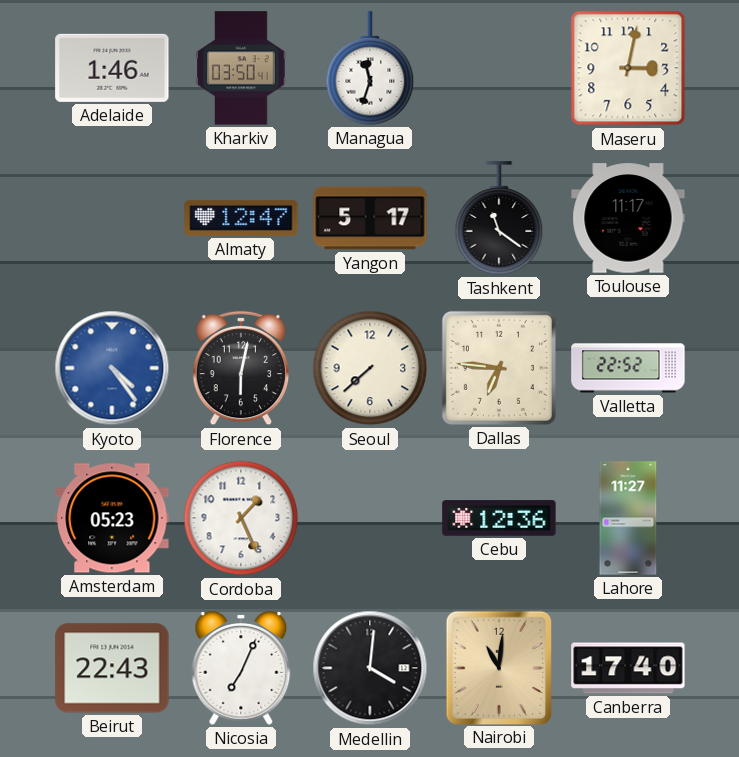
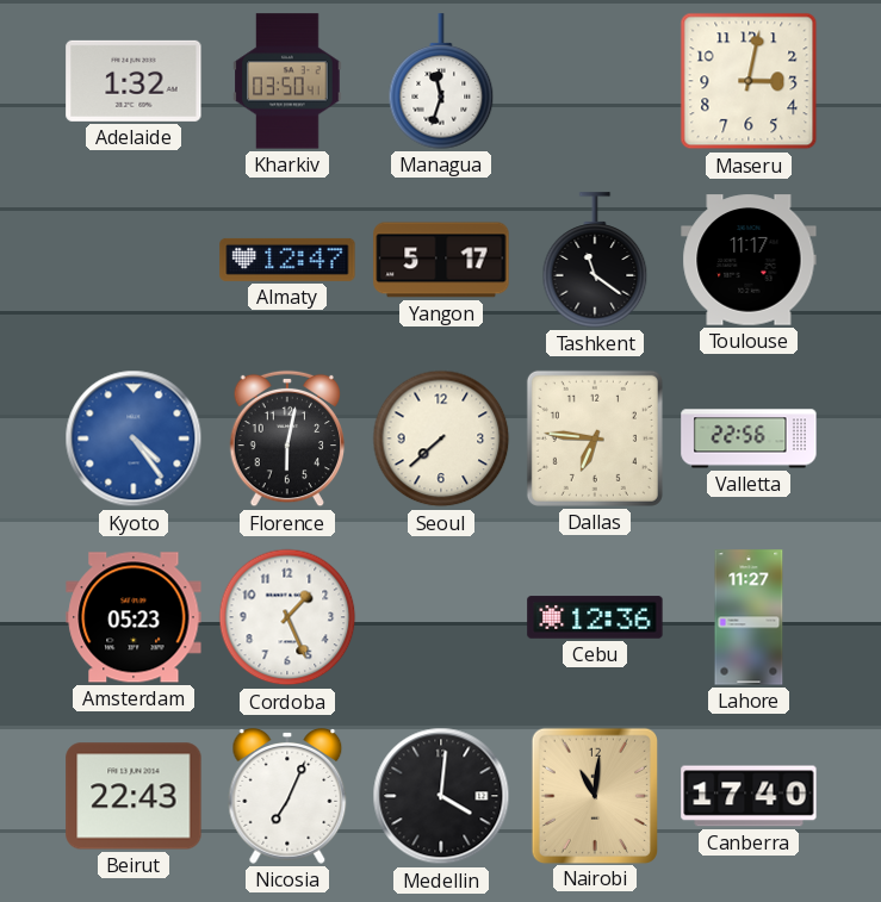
Adelaide: 1:46 -> 1:32
Valletta: 22:52 -> 22:56
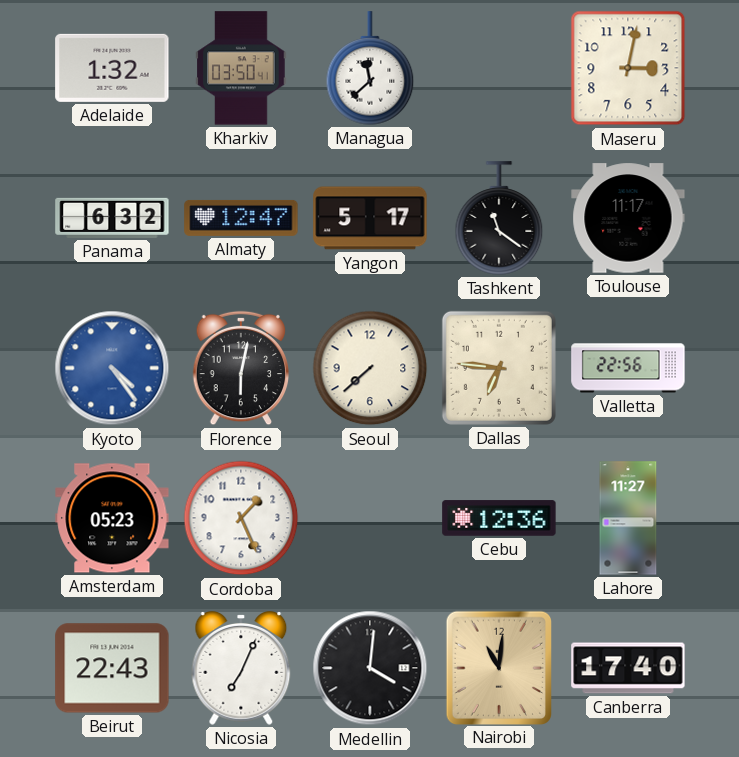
Managua: 11:33 -> 11:38
Panama: none -> 6:32
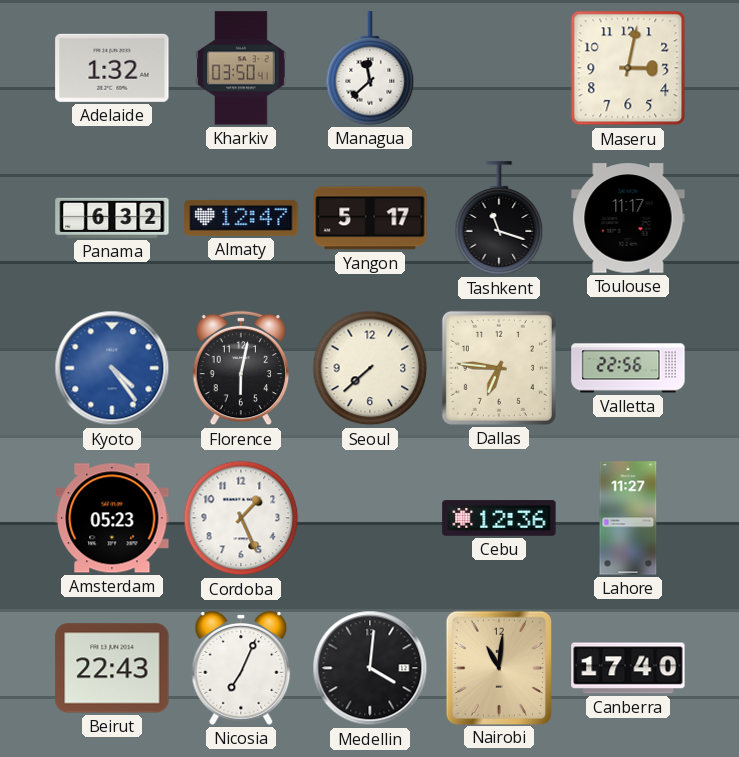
Tashkent: 11:21 -> 11:18
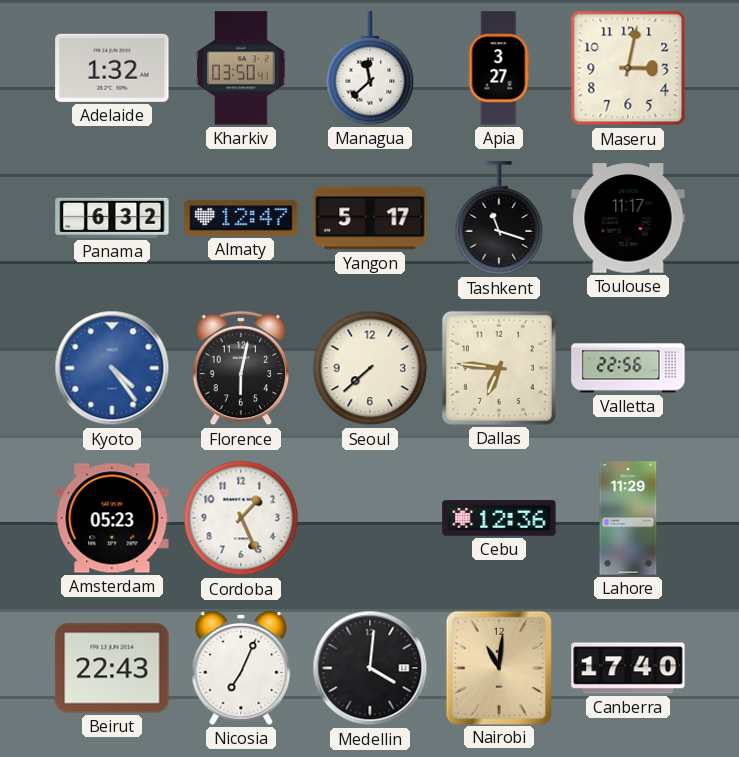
Apia: none -> 3:27
Lahore: 11:27 -> 11:29
